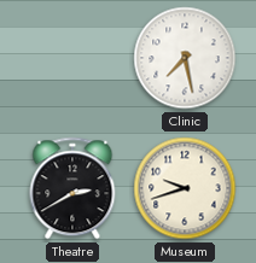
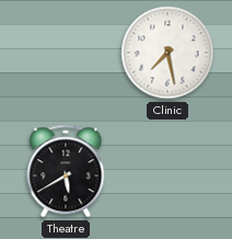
Theatre: 2:40 -> 5:40
Museum: 9:42 -> none
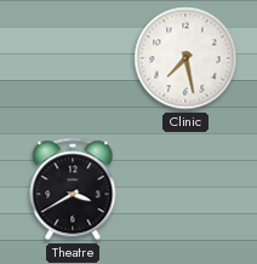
Theatre: 5:40 -> 3:40
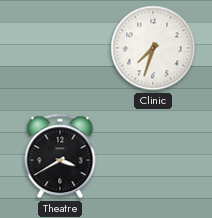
Clinic: 7:28 -> 7:33
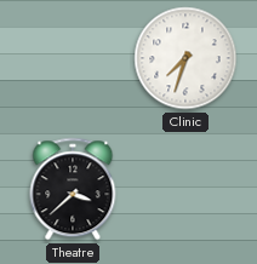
Theatre: 3:40 -> 3:38
